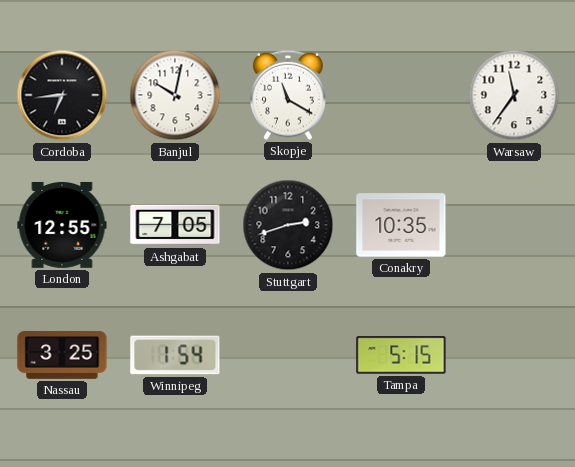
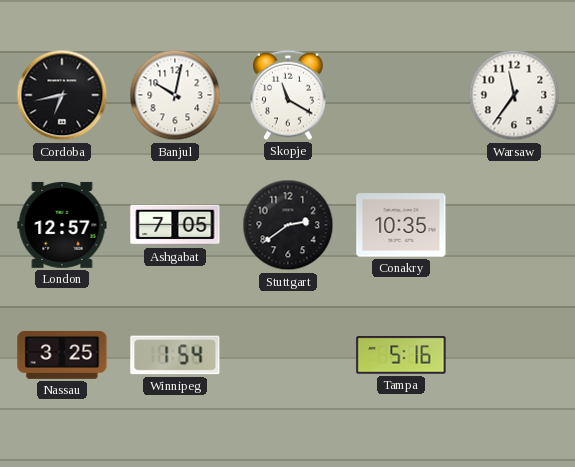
Cordoba: 6:44 -> 6:43
London: 12:55 -> 12:57
Stuttgart: 2:42 -> 2:39
Tampa: 5:15 -> 5:16
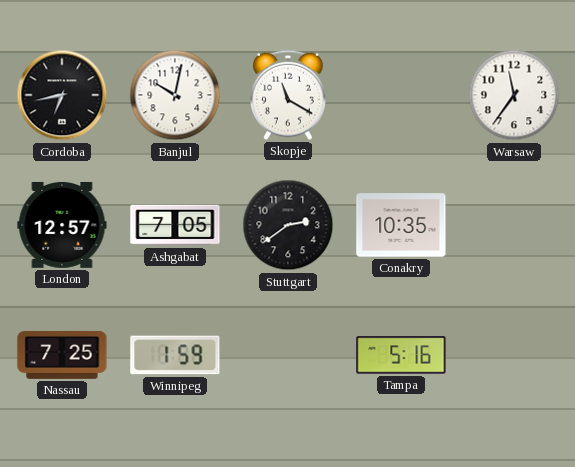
Nassau: 3:25 -> 7:25
Winnipeg: 1:54 -> 1:59
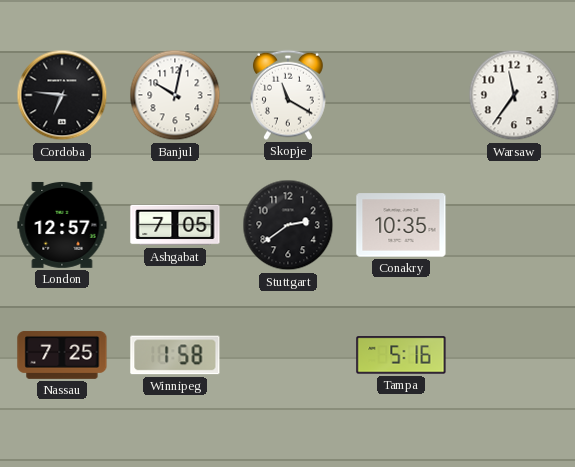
Cordoba: 6:43 -> 6:46
Winnipeg: 1:59 -> 1:58
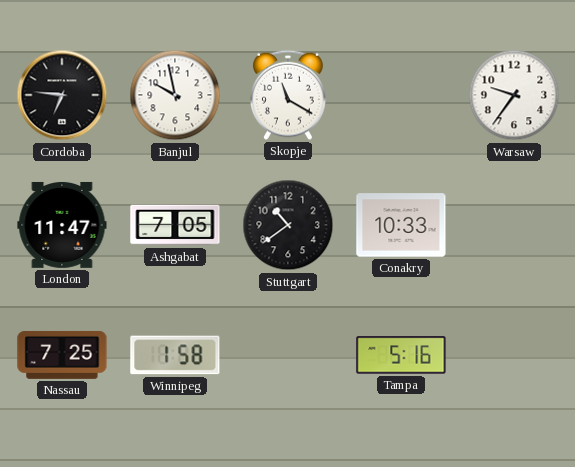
Banjul: 10:02 -> 9:58
Warsaw: 11:36 -> 9:36
London: 12:57 -> 11:47
Stuttgart: 2:39 -> 10:39
Conakry: 10:35 -> 10:33
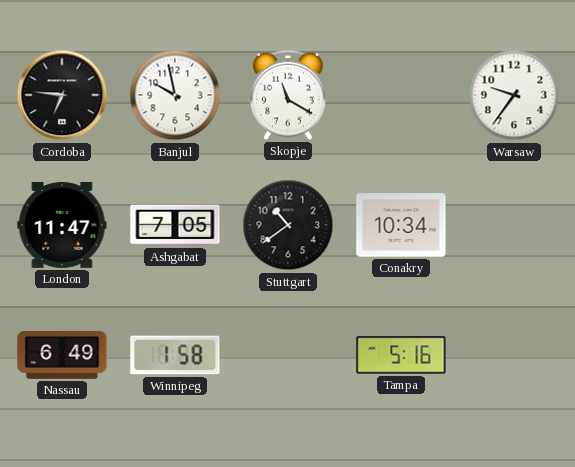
Conakry: 10:33 -> 10:34
Nassau: 7:25 -> 6:49
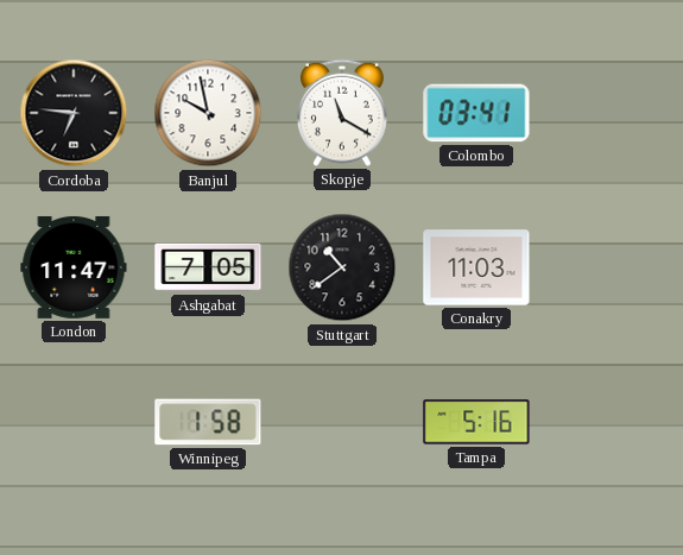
Colombo: none -> 03:41
Warsaw: 9:36 -> none
Conakry: 10:34 -> 11:03
Nassau: 6:49 -> none
